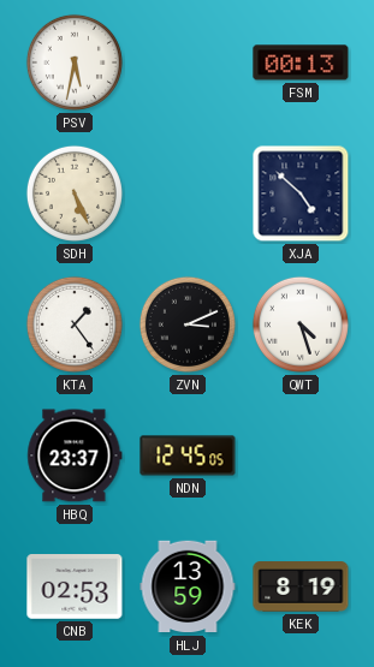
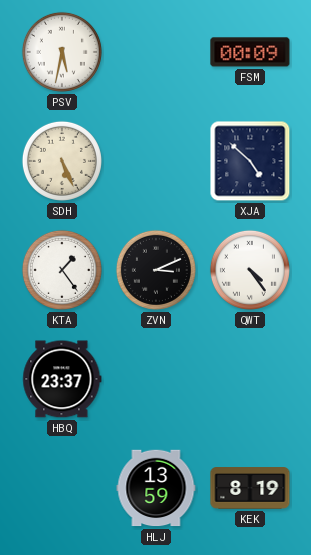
FSM: 00:13 -> 00:09
QWT: 4:27 -> 4:24
NDN: 12:45 -> none
CNB: 02:53 -> none
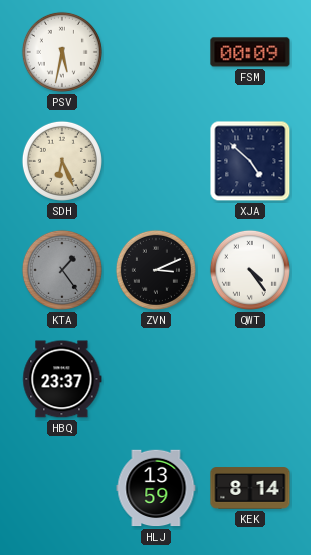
SDH: 5:26 -> 6:26
KTA dial: white -> grey
KEK: 8:19 -> 8:14
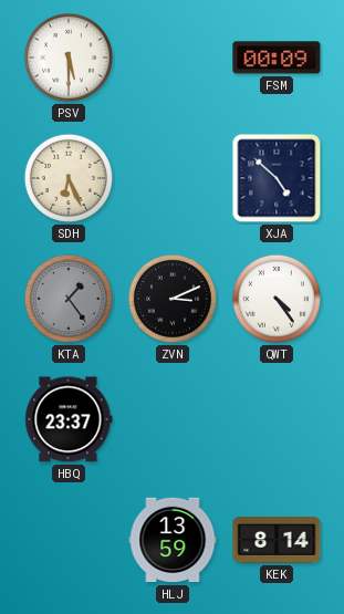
PSV: 5:32 -> 5:30
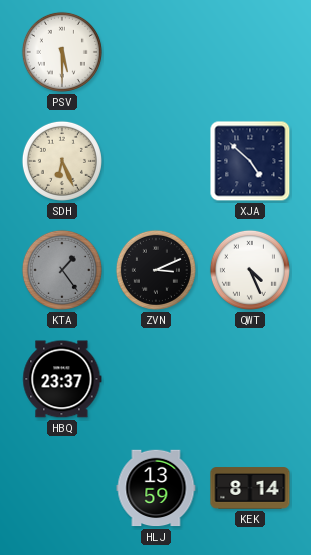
FSM: 00:09 -> none
QWT: 4:24 -> 4:26
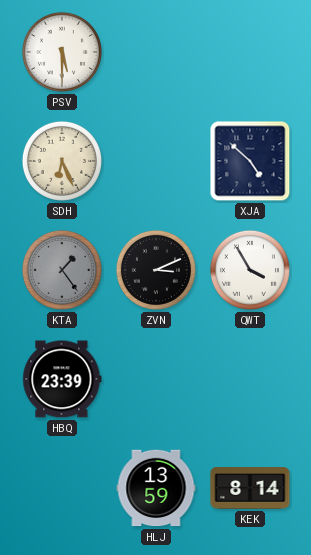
QWT: 4:26 -> 3:55
HBQ: 23:37 -> 23:39
